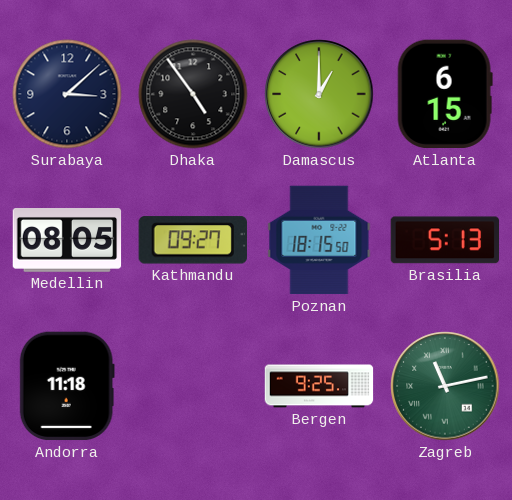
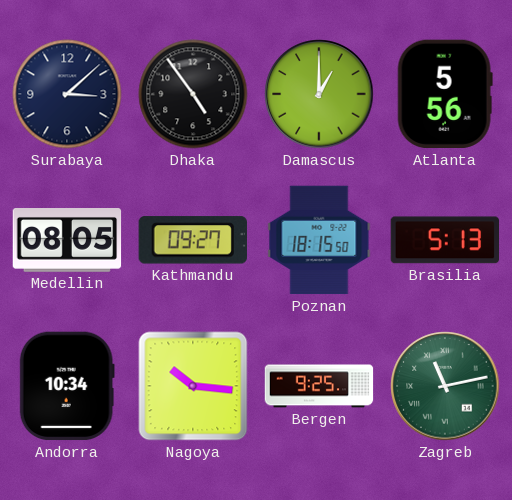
Atlanta: 6:15 -> 5:56
Andorra: 11:18 -> 10:34
Nagoya: none -> 10:16
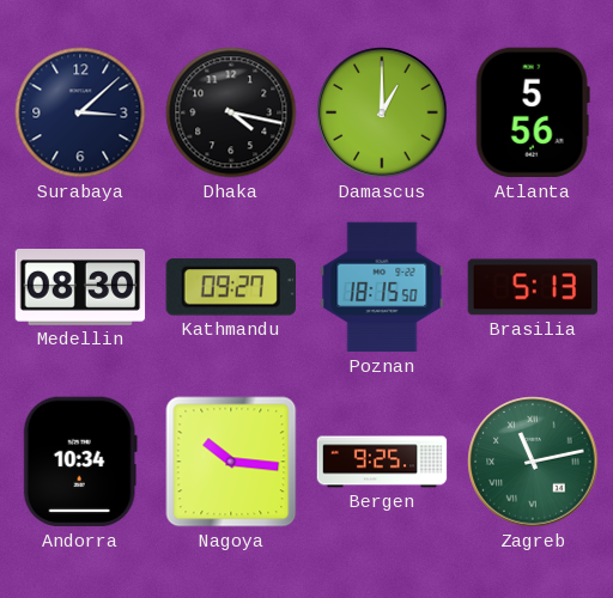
Dhaka: 4:54 -> 4:17
Medellin: 08:05 -> 08:30
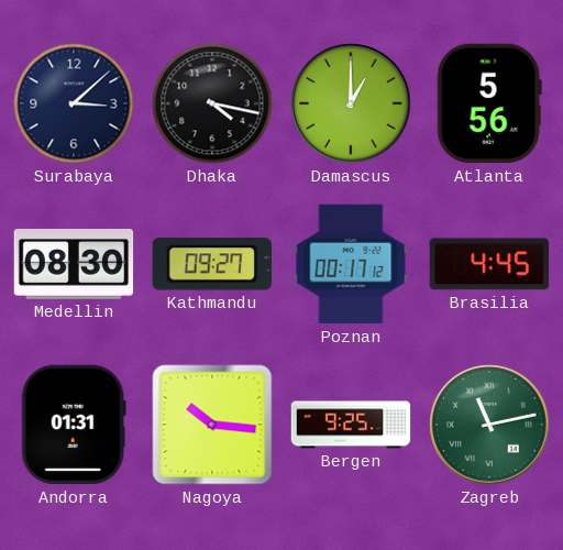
Poznan: 18:15 -> 00:17
Brasilia: 5:13 -> 4:45
Andorra: 10:34 -> 01:31
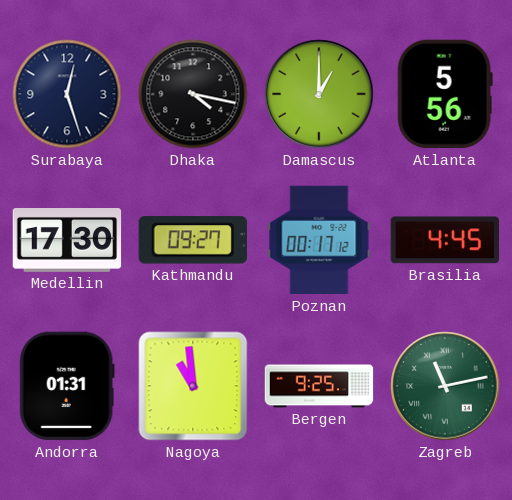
Surabaya: 3:08 -> 12:27
Medellin: 08:30 -> 17:30
Nagoya: 10:16 -> 10:59
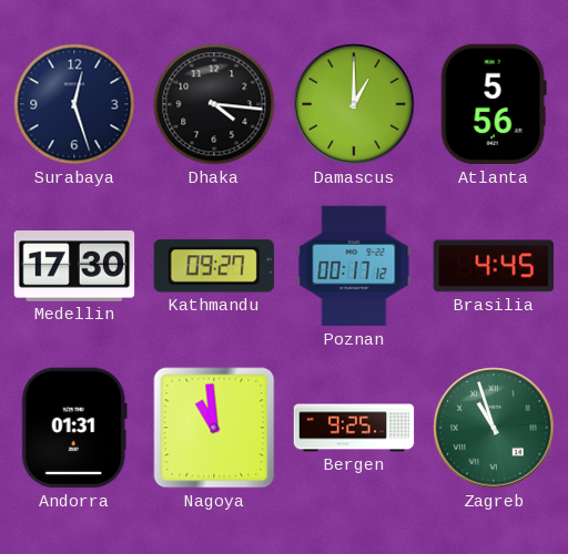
Dhaka: 4:17 -> 4:16
Zagreb: 11:13 -> 10:57
